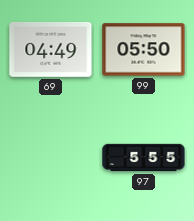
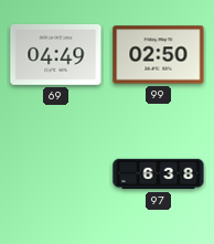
99: 05:50 -> 02:50
97: 5:55 -> 6:38
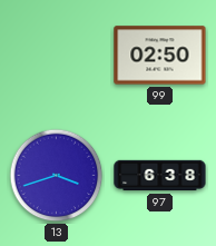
69: 04:49 -> none
13: none -> 3:42
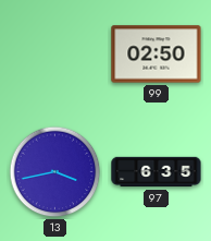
13: 3:42 -> 3:43
97: 6:38 -> 6:35
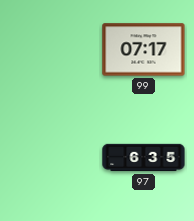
99: 02:50 -> 07:17
13: 3:43 -> none
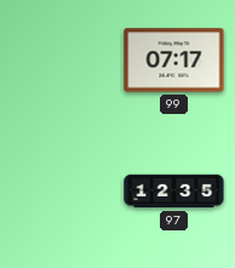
97: 6:35 -> 12:35
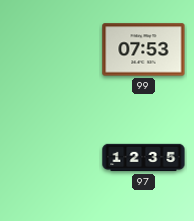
99: 07:17 -> 07:53
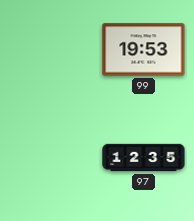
99: 07:53 -> 19:53
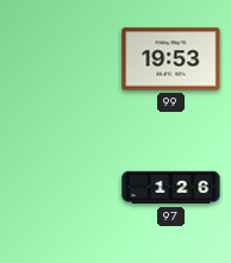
97: 12:35 -> 1:26
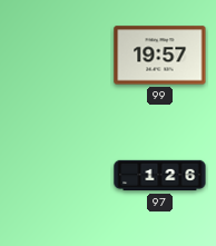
99: 19:53 -> 19:57
